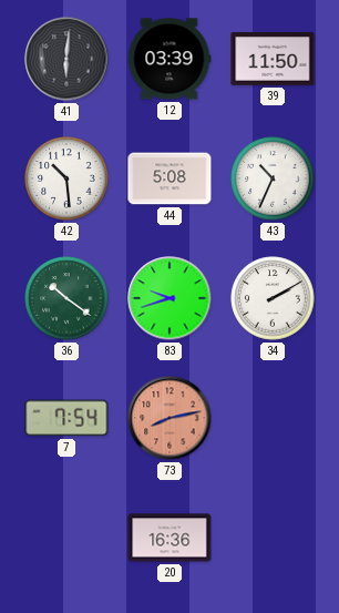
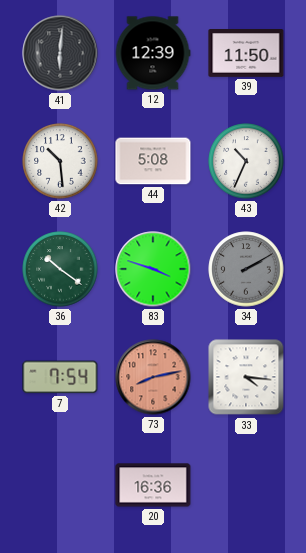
12: 03:39 -> 12:39
83: 9:42 -> 3:48
34 dial: white -> grey
33: none -> 4:16
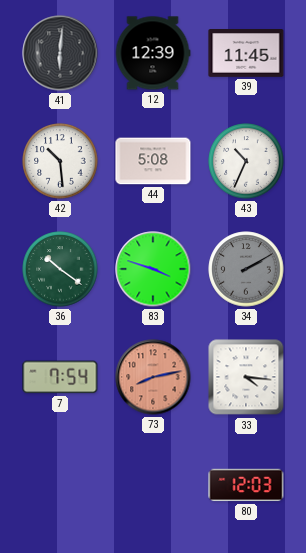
39: 11:50 -> 11:45
20: 16:36 -> none
80: none -> 12:03
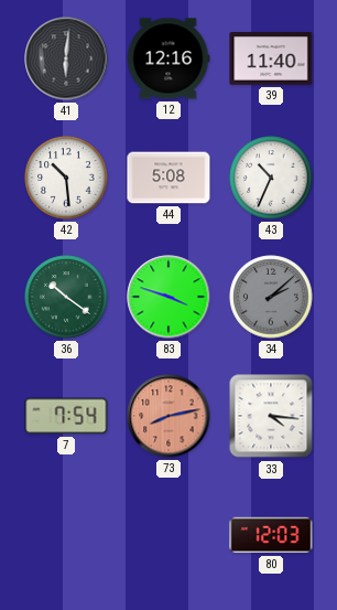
12: 12:39 -> 12:16
39: 11:45 -> 11:40
34: 2:10 -> 2:08
